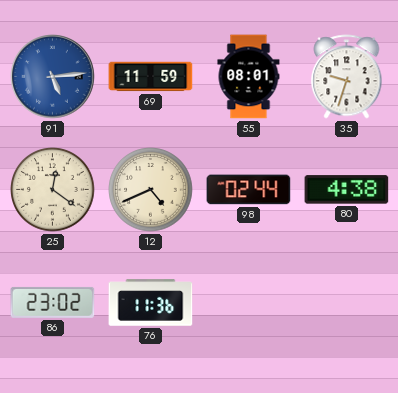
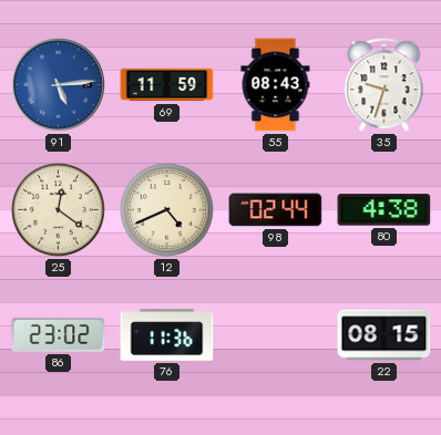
55: 08:01 -> 08:43
22: none -> 08:15
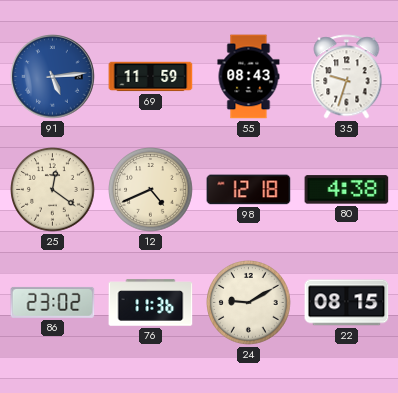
98: 02:44 -> 12:18
24: none -> 9:10
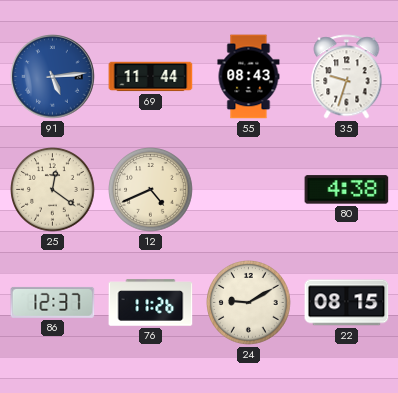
69: 11:59 -> 11:44
98: 12:18 -> none
86: 23:02 -> 12:37
76: 11:36 -> 11:26
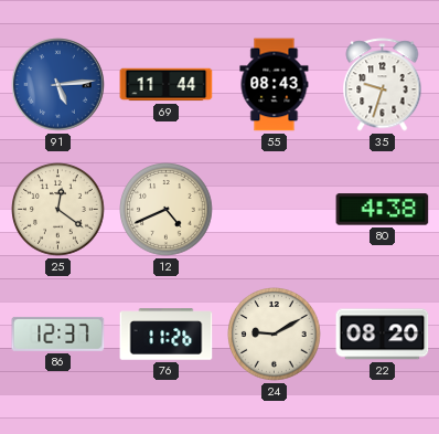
22: 08:15 -> 08:20
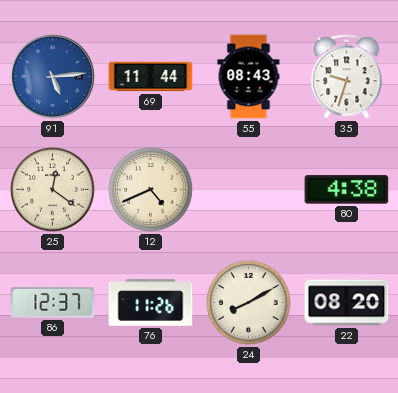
24: 9:10 -> 8:10
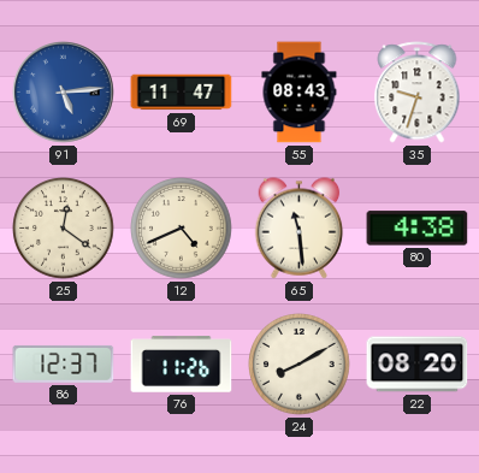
69: 11:44 -> 11:47
65: none -> 11:29
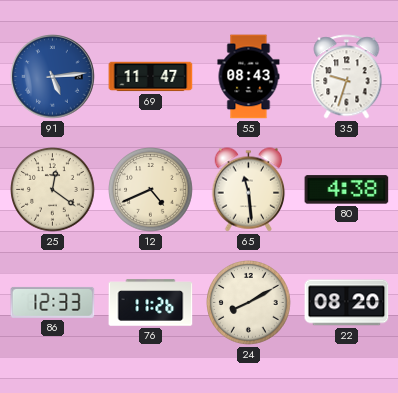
86: 12:37 -> 12:33
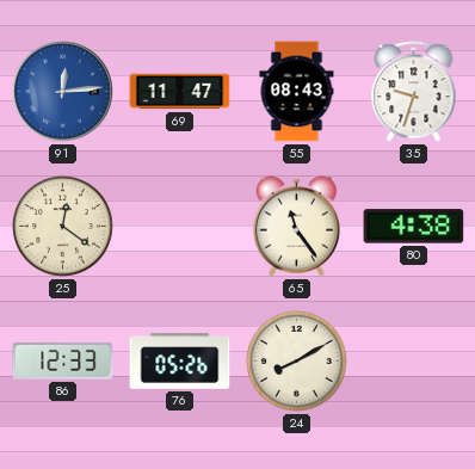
91: 5:14 -> 12:14
12: 4:41 -> none
65: 11:29 -> 11:24
76: 11:26 -> 05:26
22: 08:20 -> none
